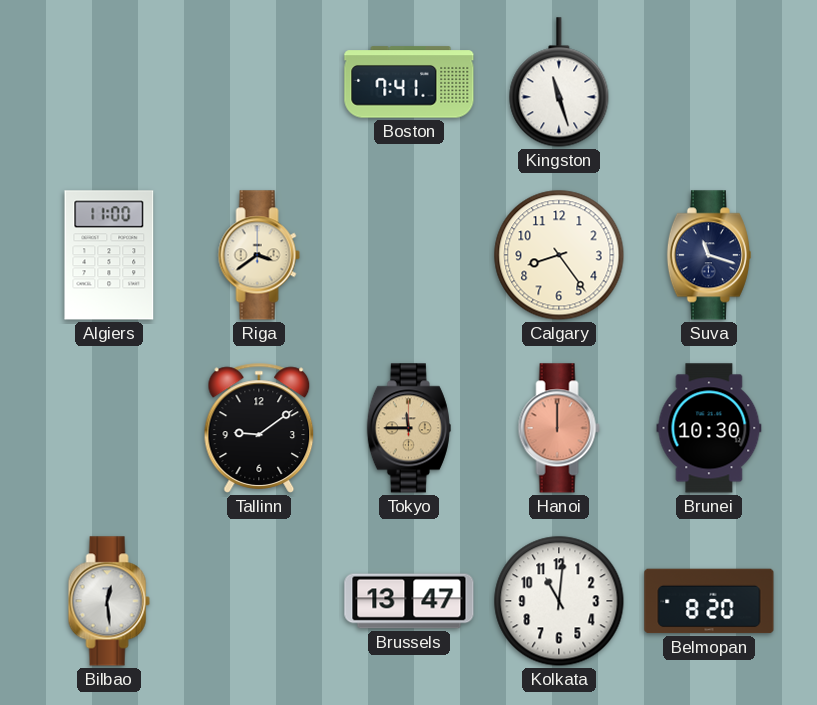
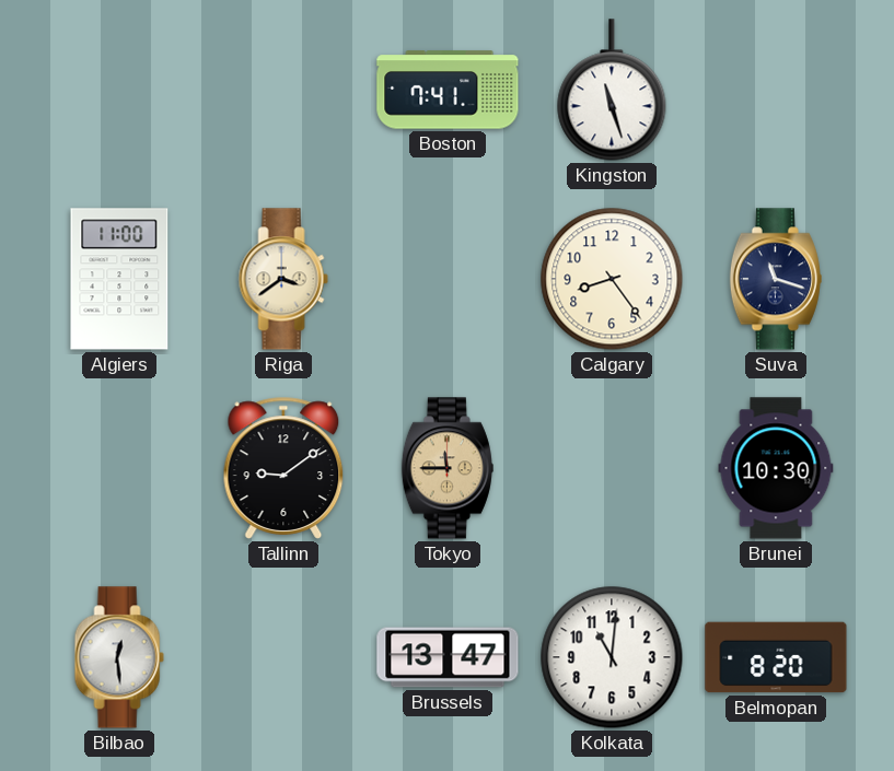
Hanoi: 12:00 -> none
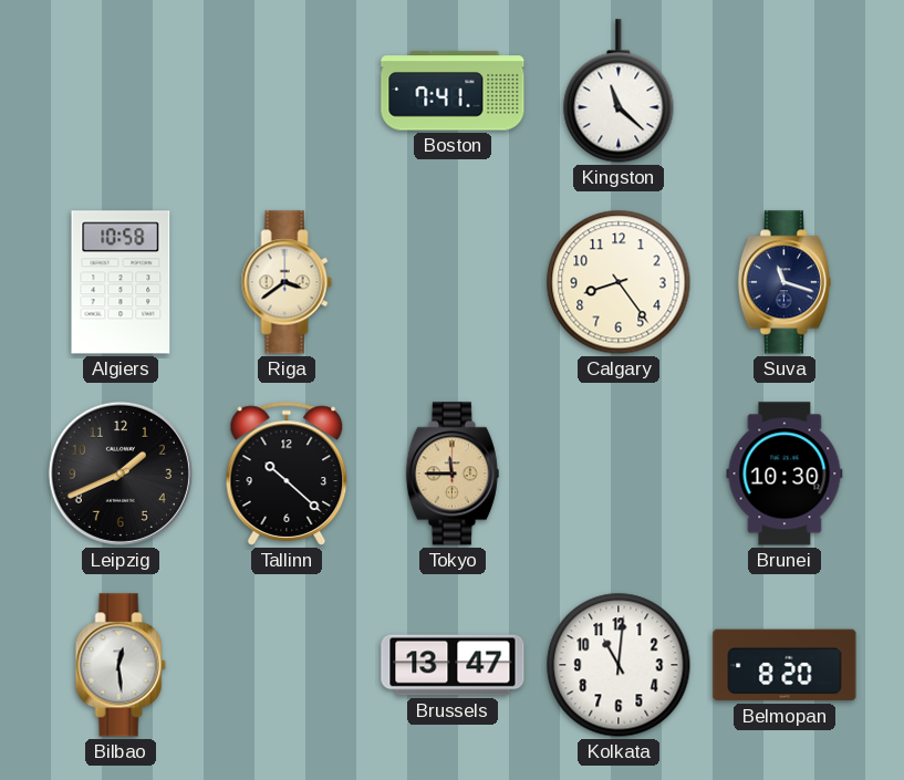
Kingston: 11:27 -> 11:22
Algiers: 11:00 -> 10:58
Leipzig: none -> 1:41
Tallinn: 9:09 -> 10:22
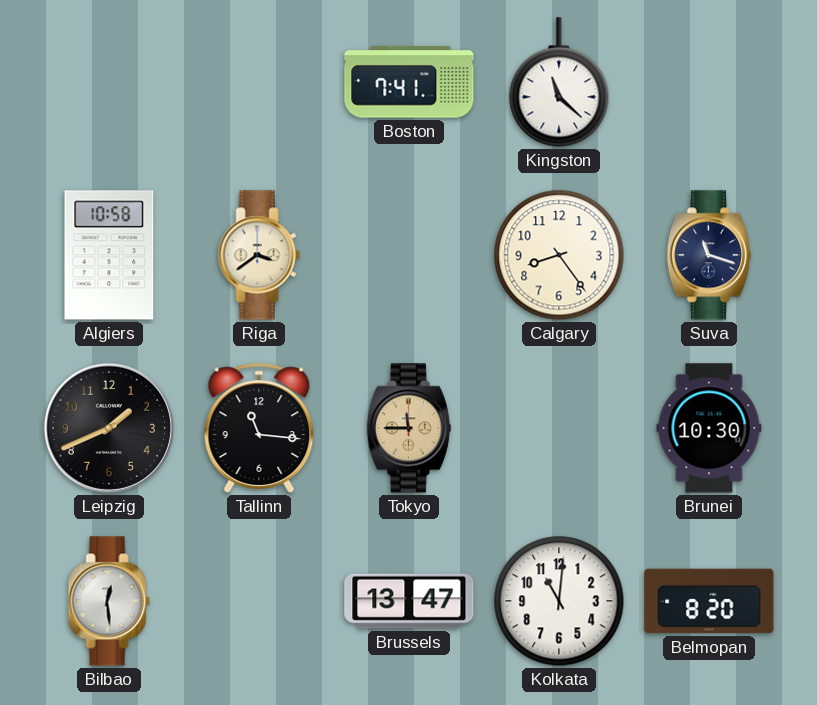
Tallinn: 10:22 -> 11:16
